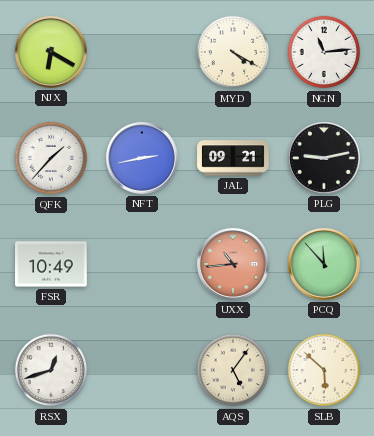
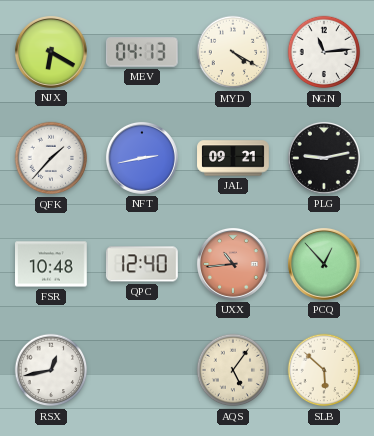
MEV: none -> 04:13
FSR: 10:49 -> 10:48
QPC: none -> 12:40
PCQ: 11:53 -> 12:53
RSX: 12:42 -> 12:43
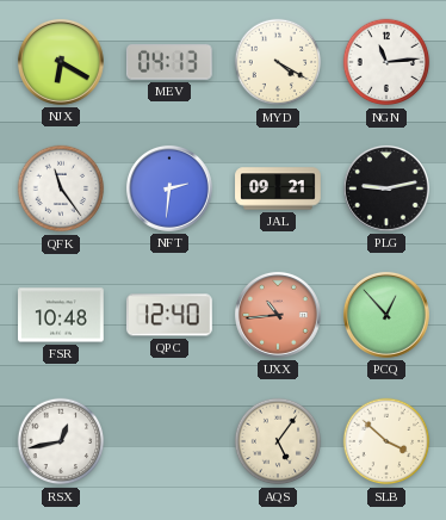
QFK: 1:37 -> 11:24
NFT: 2:43 -> 2:31
SLB: 5:52 -> 3:52
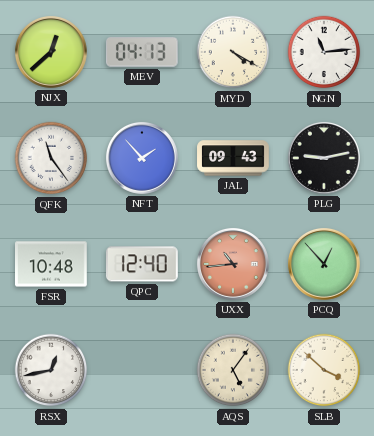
NJX: 6:20 -> 12:38
NFT: 2:31 -> 1:53
JAL: 09:21 -> 09:43
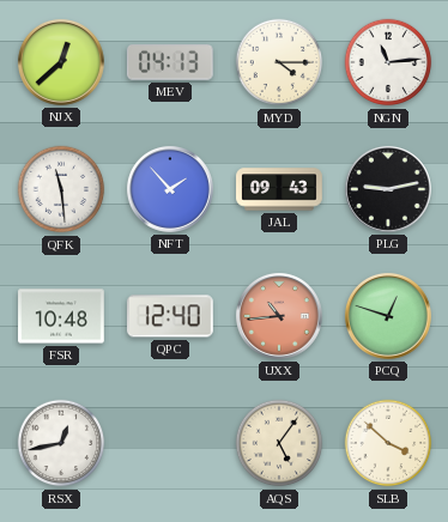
MYD: 4:20 -> 4:15
QFK: 11:24 -> 11:29
PCQ: 12:53 -> 12:48
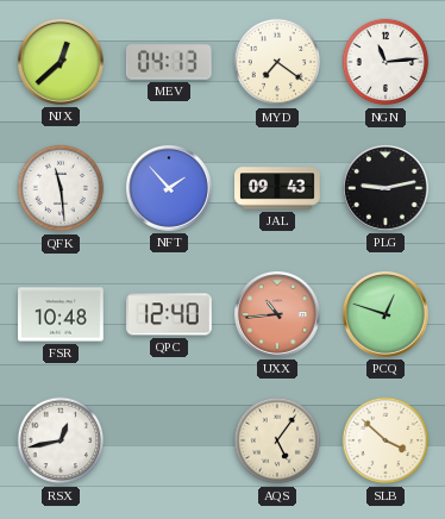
MYD: 4:15 -> 7:21
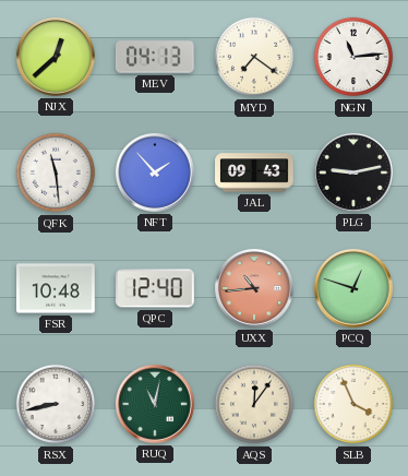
RSX: 12:43 -> 8:43
RUQ: none -> 11:02
AQS: 5:06 -> 12:06
SLB: 3:52 -> 3:56
